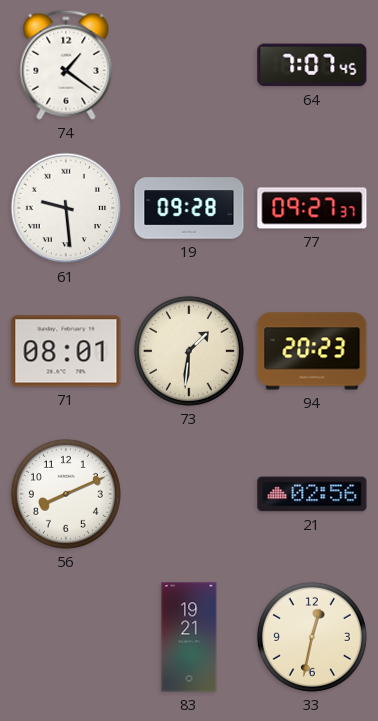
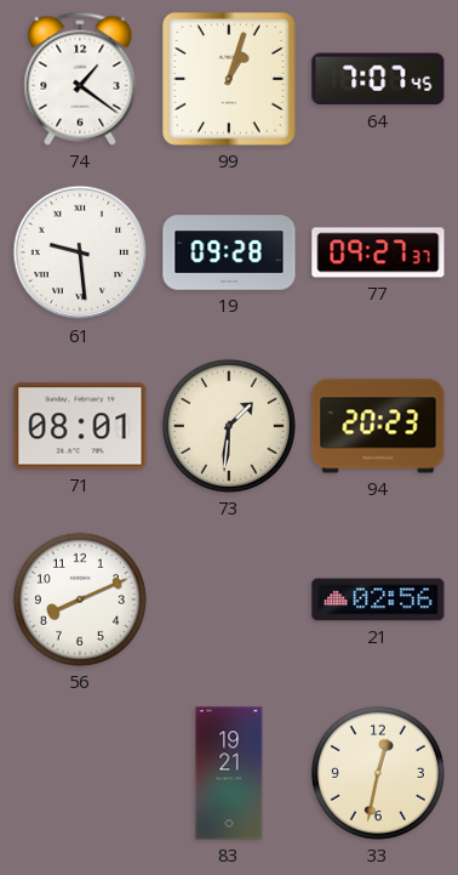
99: none -> 1:03
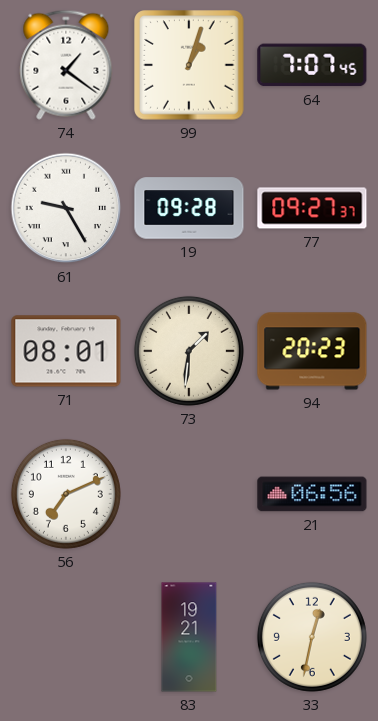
61: 9:29 -> 9:25
56: 8:11 -> 7:11
21: 02:56 -> 06:56
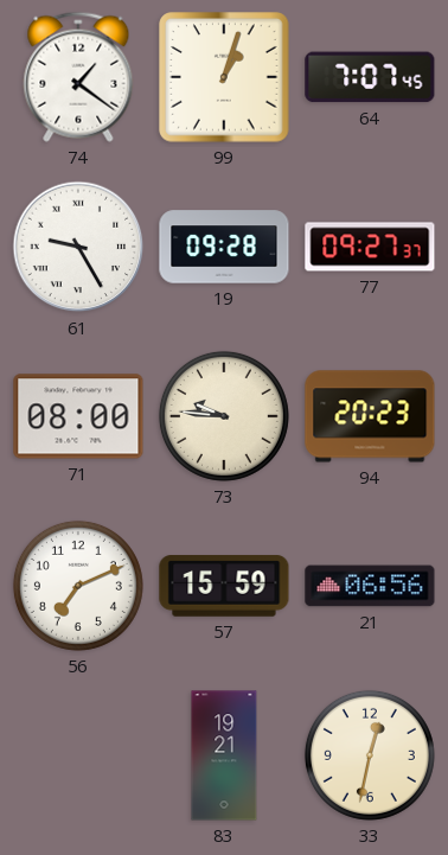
71: 08:01 -> 08:00
73: 1:31 -> 9:46
57: none -> 15:59
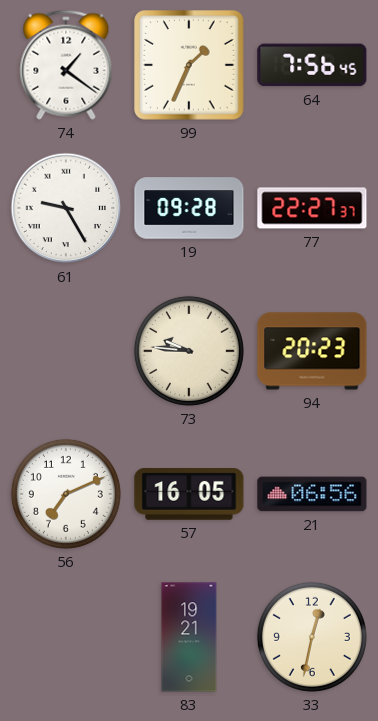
99: 1:03 -> 1:34
64: 7:07 -> 7:56
77: 09:27 -> 22:27
71: 08:00 -> none
57: 15:59 -> 16:05
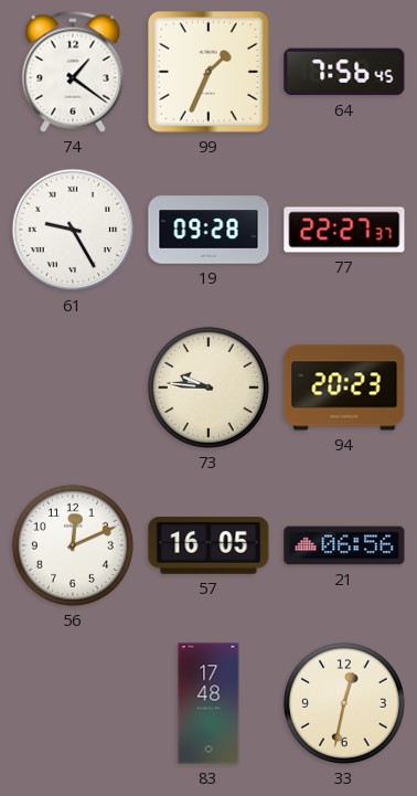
56: 7:11 -> 12:11
83: 19:21 -> 17:48
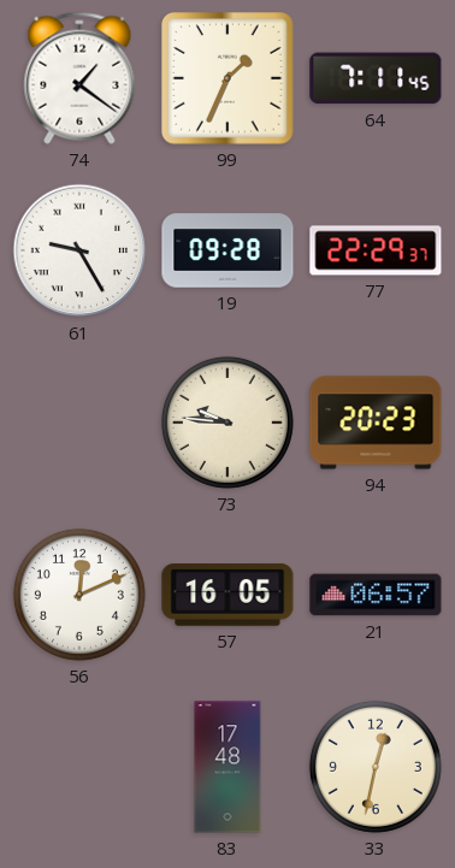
64: 7:56 -> 7:11
77: 22:27 -> 22:29
21: 06:56 -> 06:57
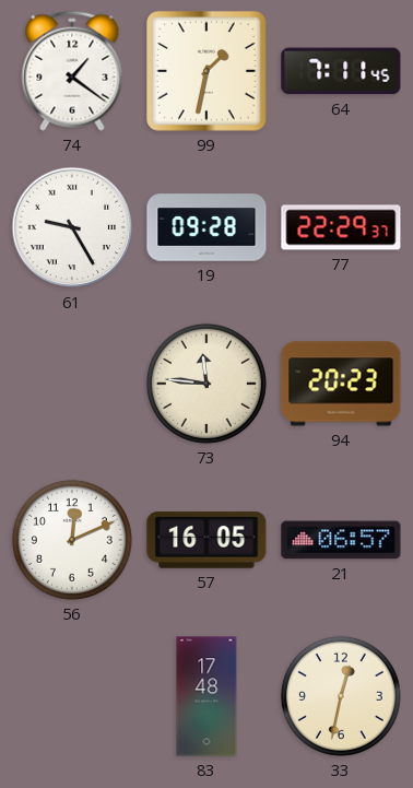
99: 1:34 -> 1:32
73: 9:46 -> 11:46
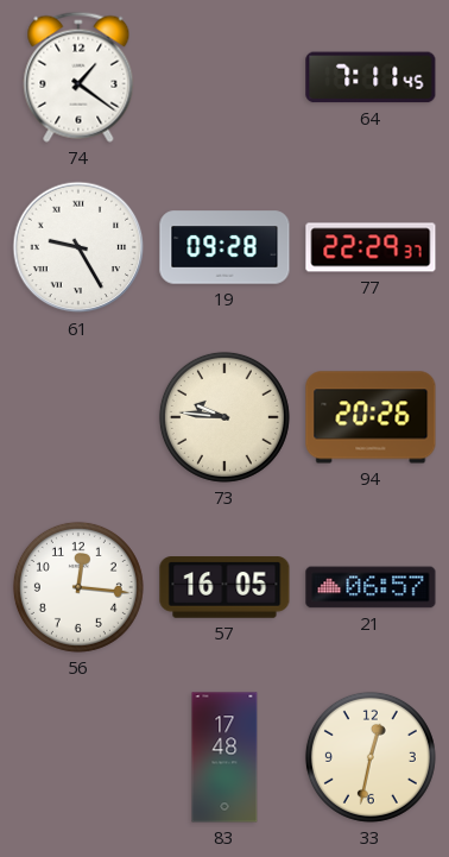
99: 1:32 -> none
73: 11:46 -> 9:46
94: 20:23 -> 20:26
56: 12:11 -> 12:16
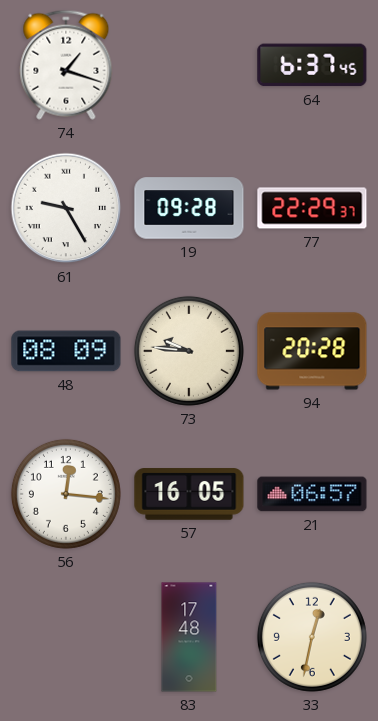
74: 1:21 -> 1:18
64: 7:11 -> 6:37
48: none -> 08:09
94: 20:26 -> 20:28
